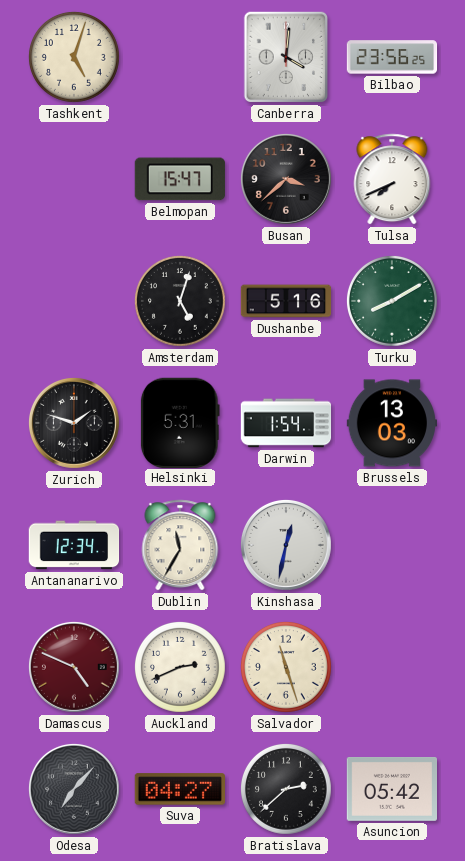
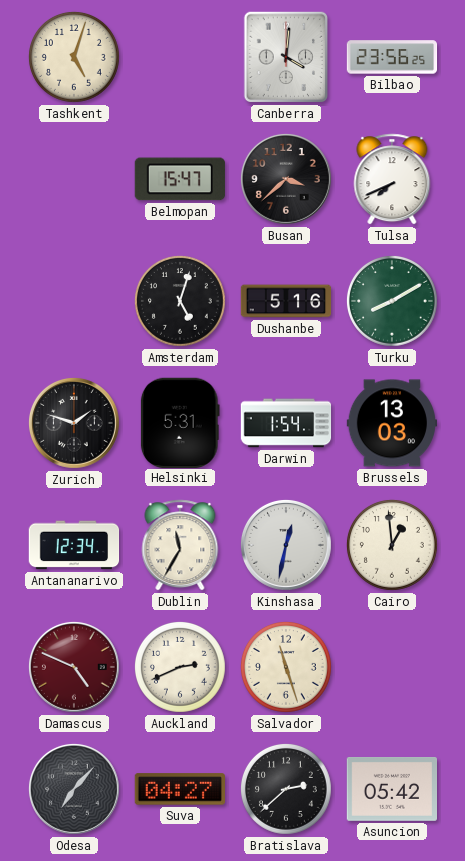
Cairo: none -> 12:59
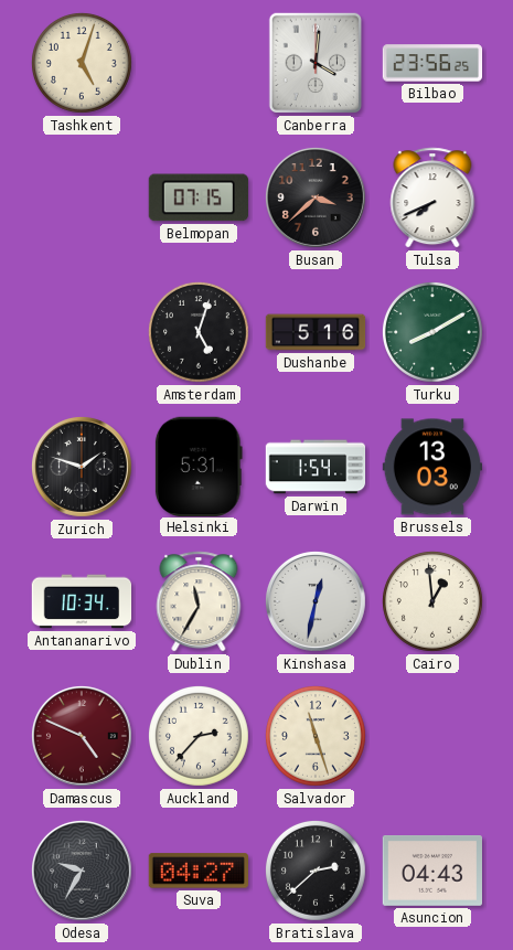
Belmopan: 15:47 -> 07:15
Antananarivo: 12:34 -> 10:34
Auckland: 2:41 -> 2:37
Odesa: 7:07 -> 9:35
Asuncion: 05:42 -> 04:43
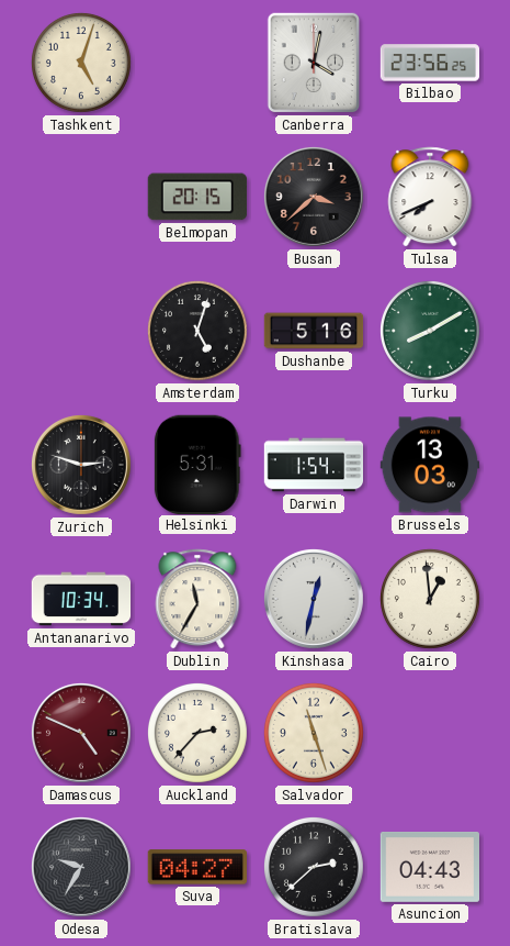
Canberra: 4:01 -> 4:02
Belmopan: 07:15 -> 20:15
Zurich: 1:48 -> 2:48
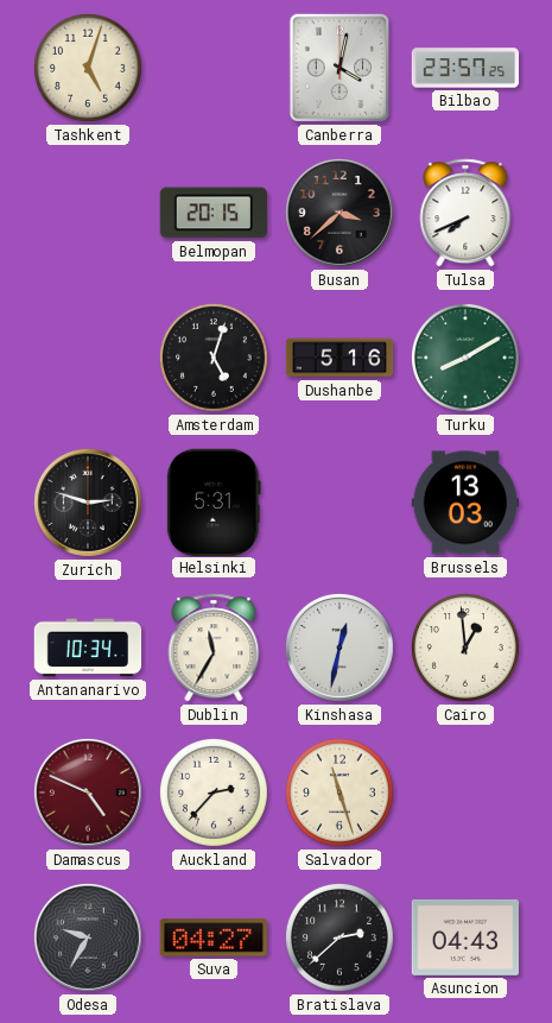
Bilbao: 23:56 -> 23:57
Darwin: 1:54 -> none
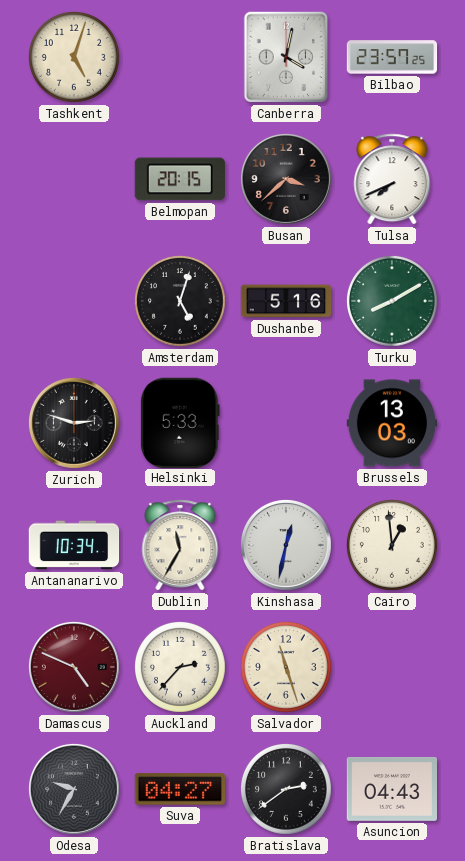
Helsinki: 5:31 -> 5:33
Bratislava: 2:38 -> 2:39
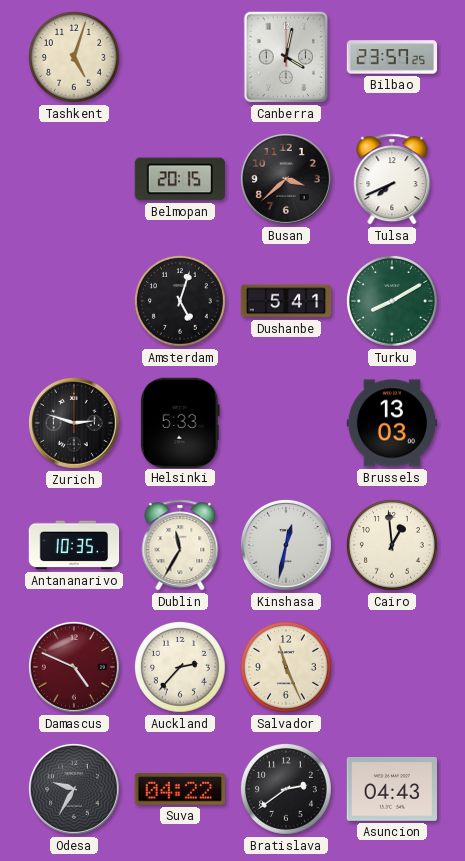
Dushanbe: 5:16 -> 5:41
Antananarivo: 10:34 -> 10:35
Salvador: 11:27 -> 11:26
Suva: 04:27 -> 04:22
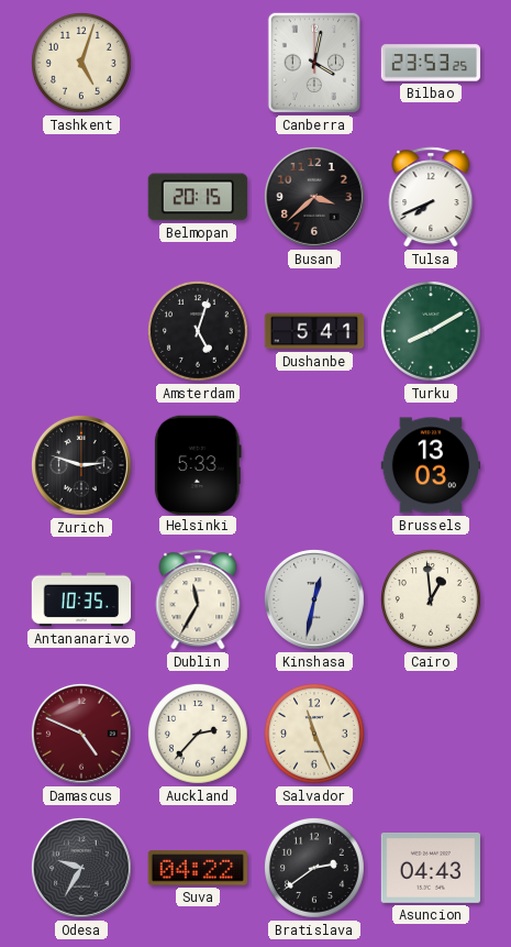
Bilbao: 23:57 -> 23:53
